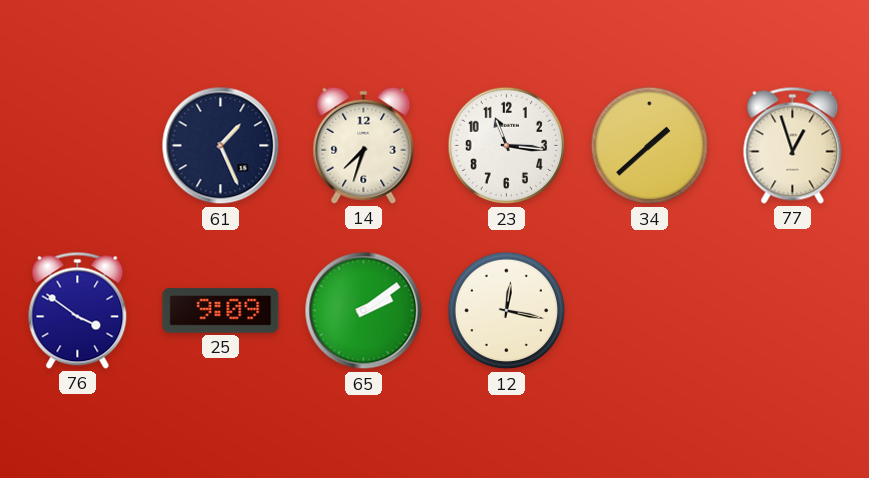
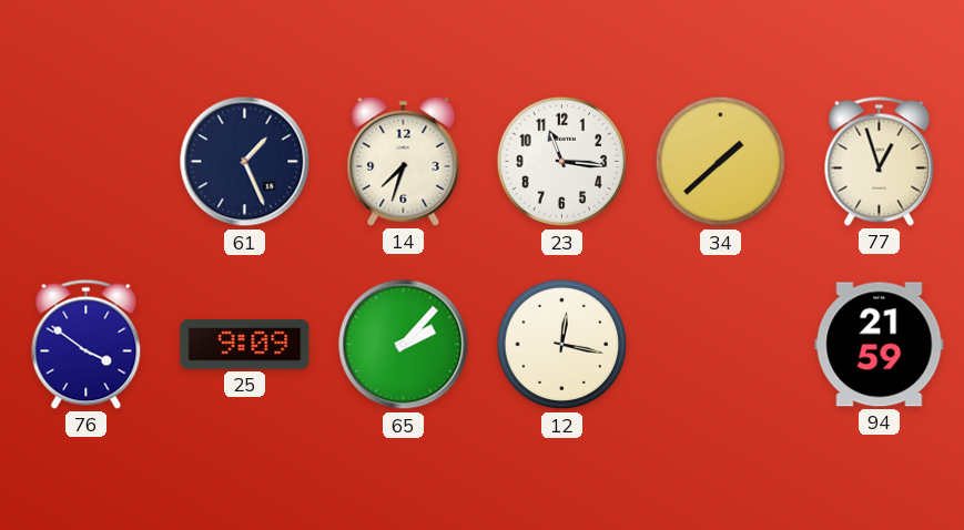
65: 2:09 -> 2:07
94: none -> 21:59
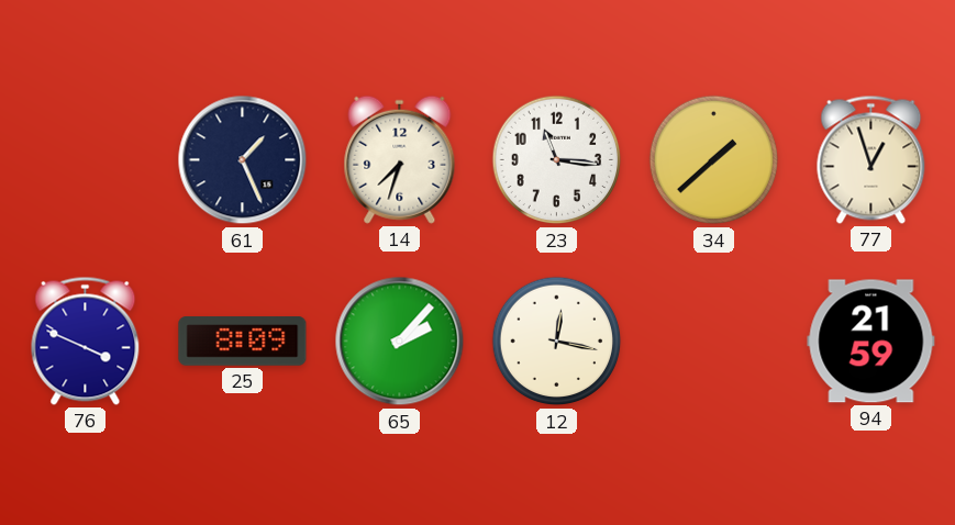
76: 3:51 -> 3:49
25: 9:09 -> 8:09
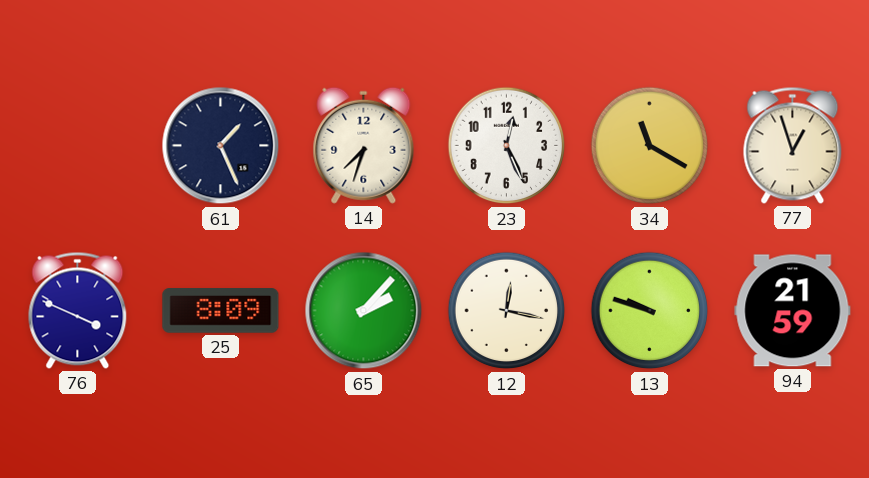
23: 11:16 -> 12:26
34: 1:38 -> 11:20
13: none -> 9:48
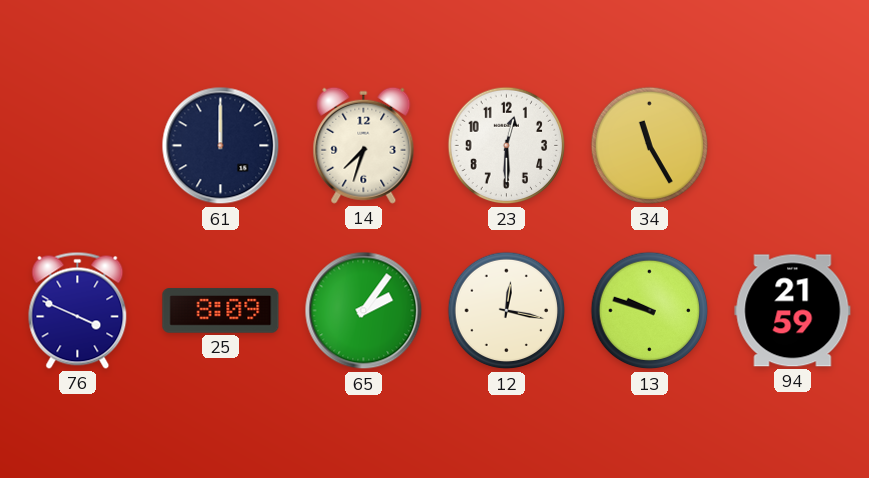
61: 1:26 -> 12:00
23: 12:26 -> 12:30
34: 11:20 -> 11:25
77: 12:57 -> none
65: 2:07 -> 2:06
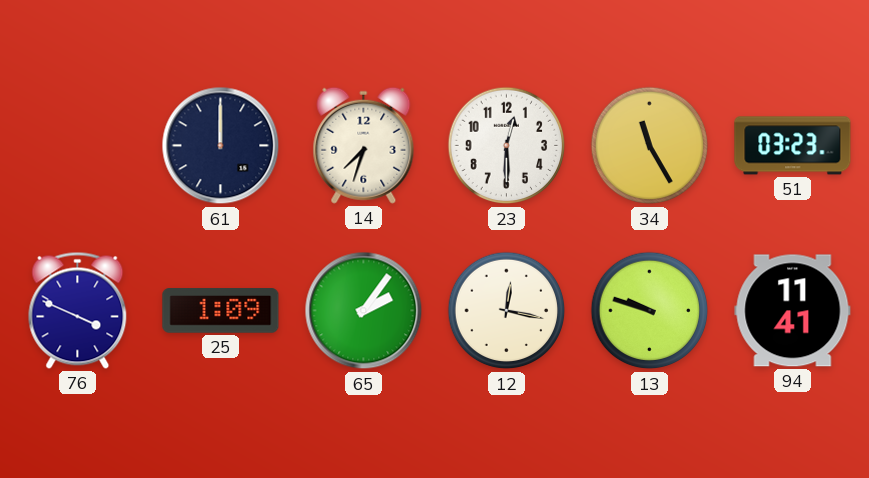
51: none -> 03:23
25: 8:09 -> 1:09
94: 21:59 -> 11:41
